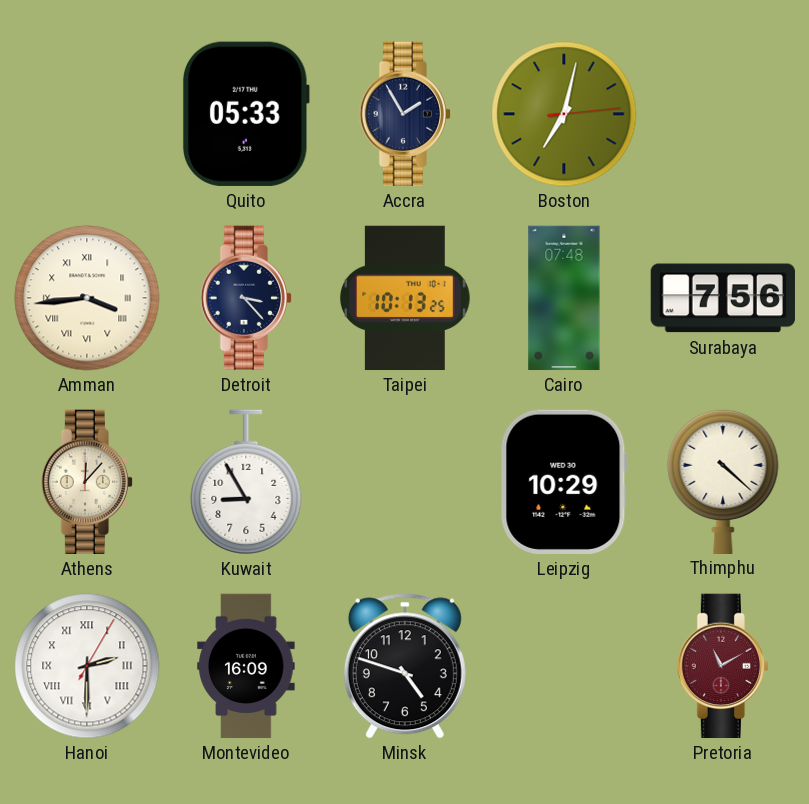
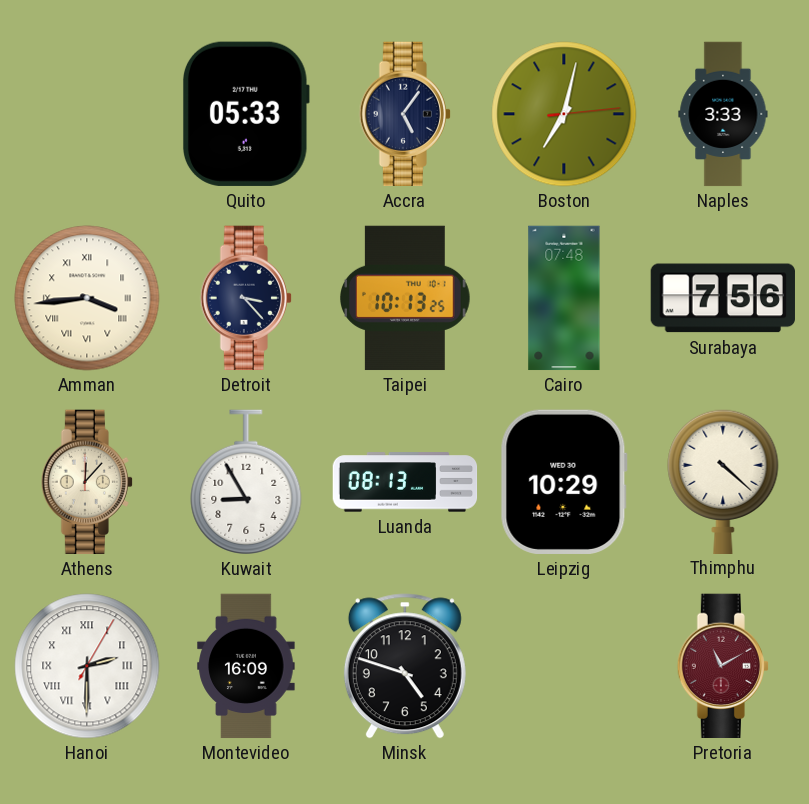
Accra: 1:55 -> 5:06
Naples: none -> 3:33
Luanda: none -> 08:13
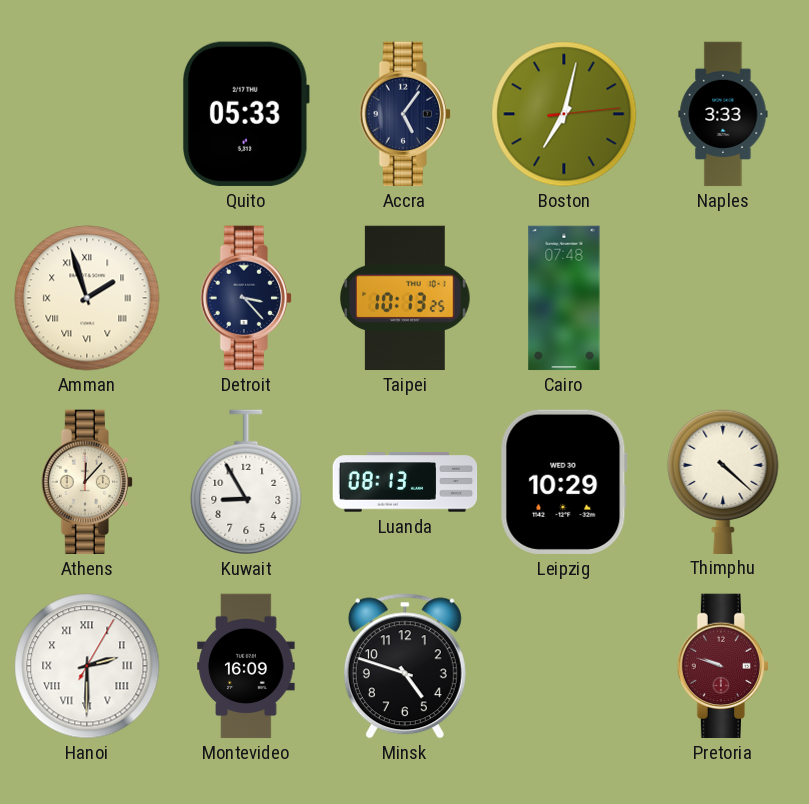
Amman: 3:44 -> 1:57
Surabaya: 7:56 -> none
Pretoria: 11:10 -> 9:48
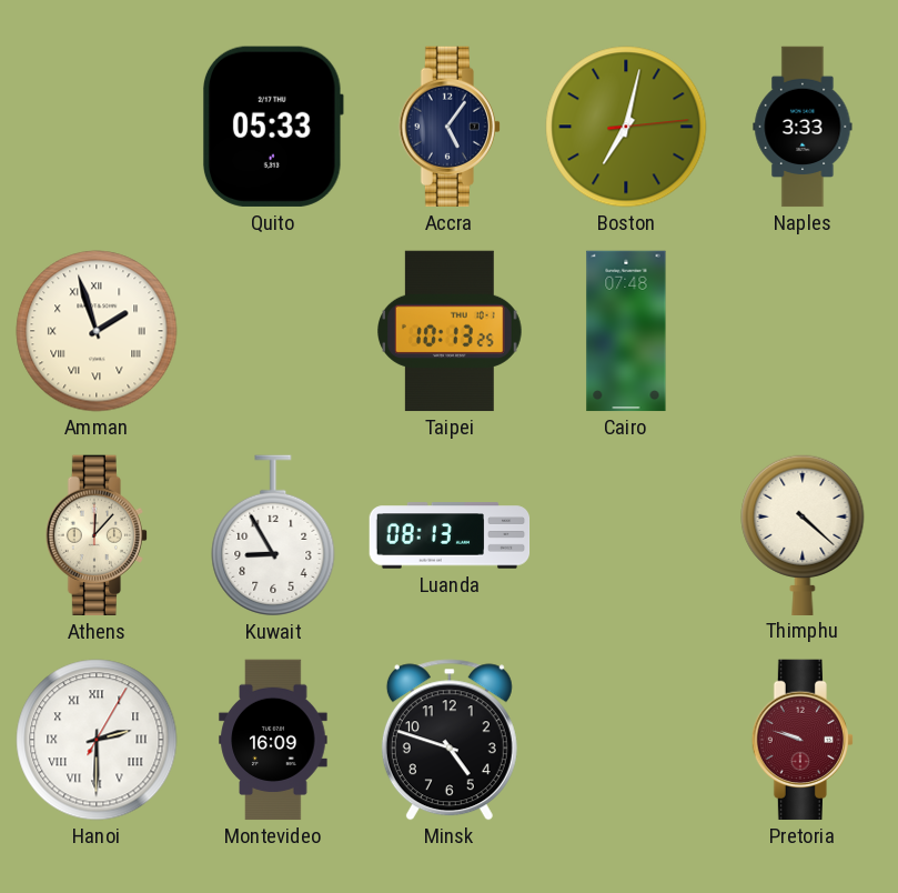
Detroit: 3:23 -> none
Leipzig: 10:29 -> none
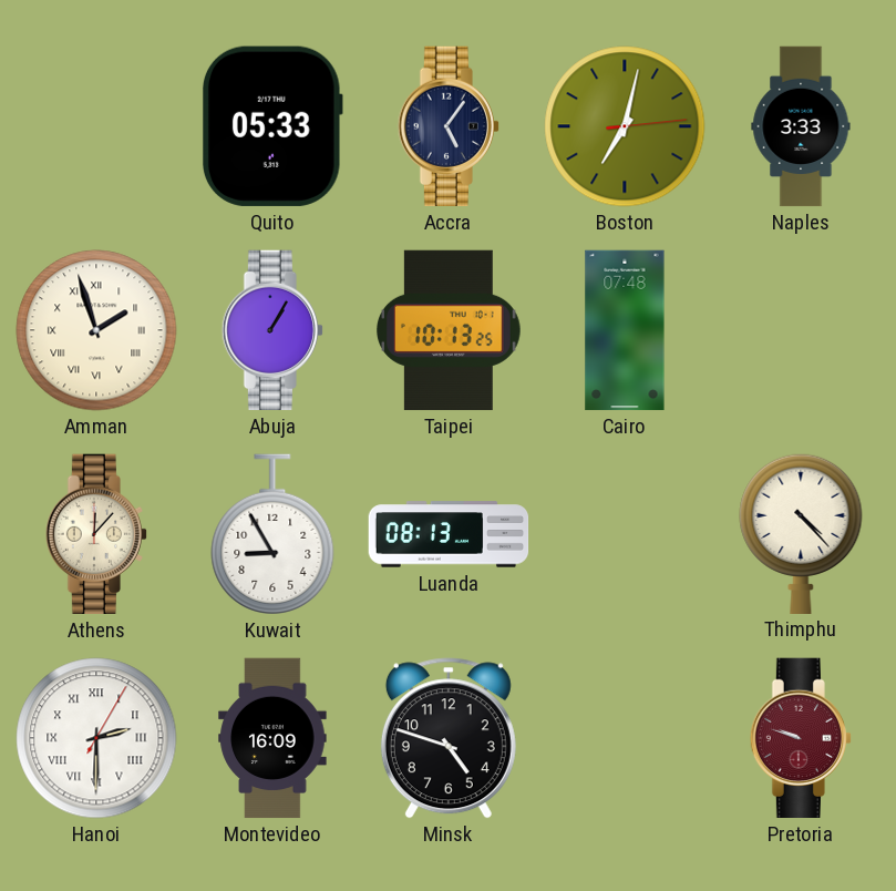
Abuja: none -> 1:05
Thimphu: 4:22 -> 4:23
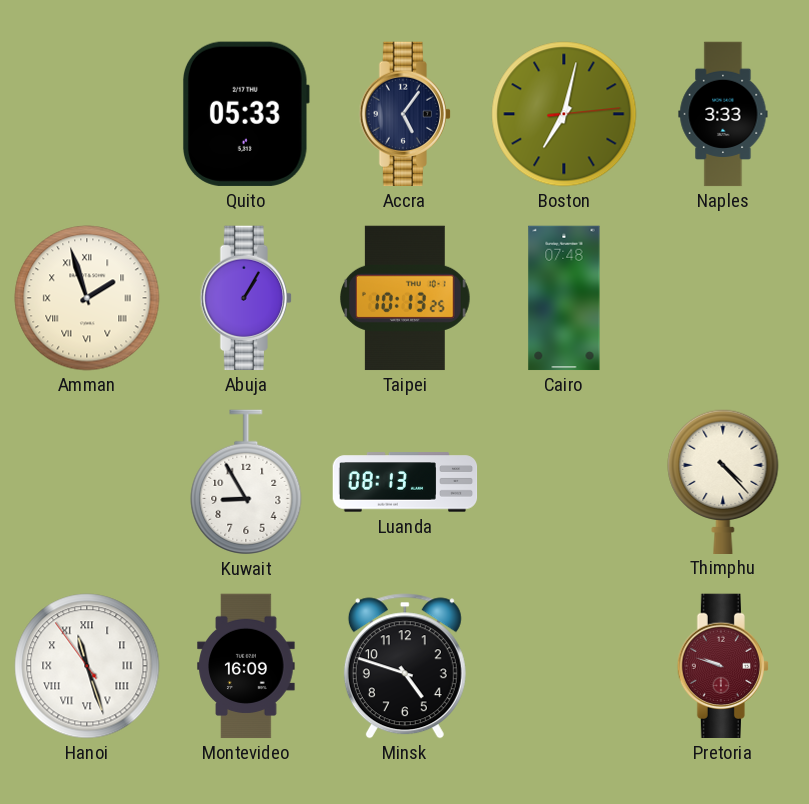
Athens: 12:07 -> none
Hanoi: 2:30 -> 11:26
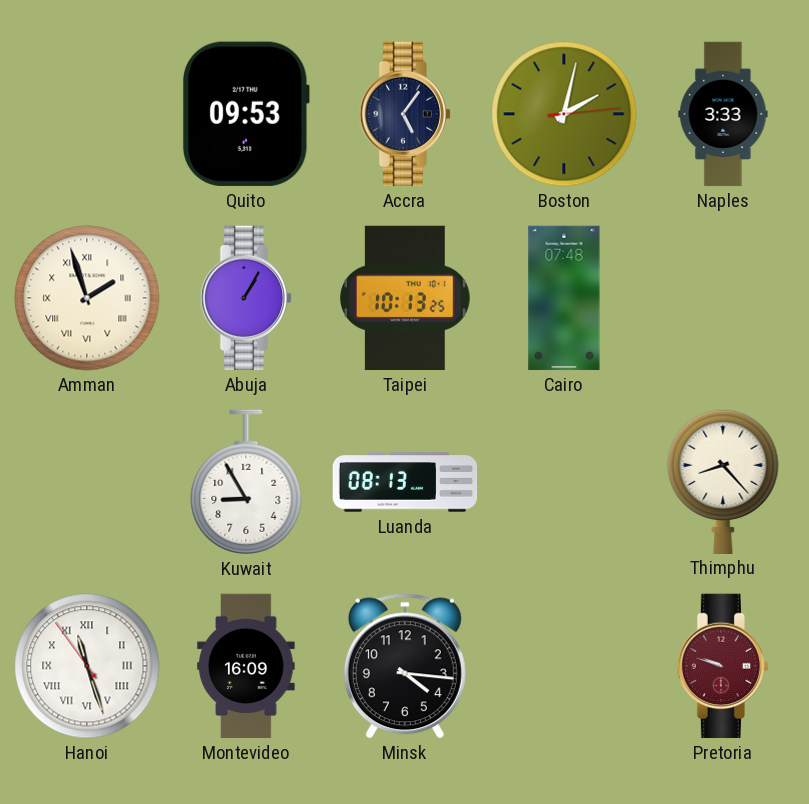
Quito: 05:33 -> 09:53
Boston: 7:02 -> 2:02
Thimphu: 4:23 -> 8:23
Minsk: 4:48 -> 4:16
